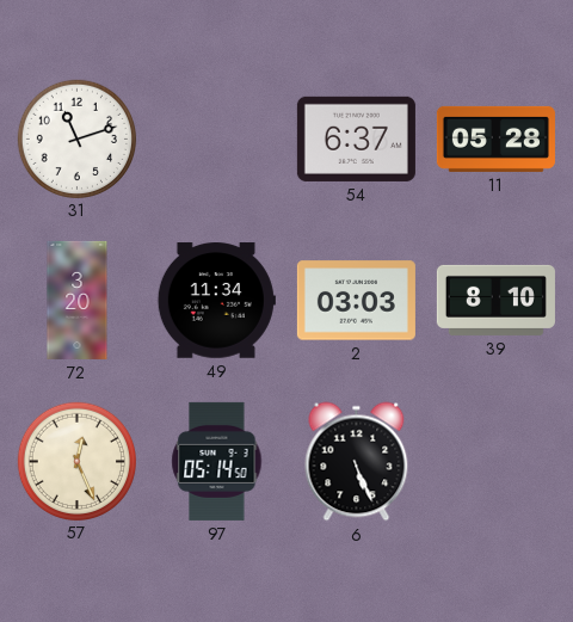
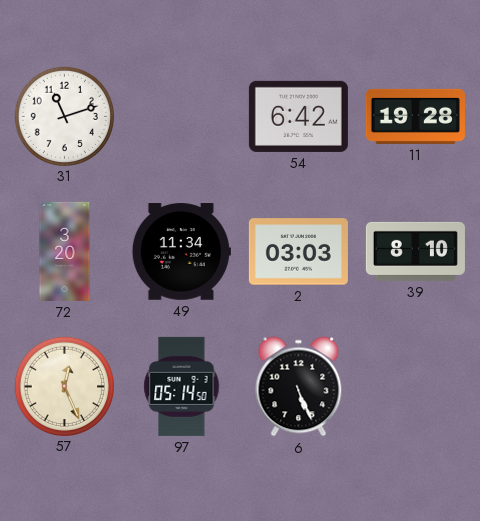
54: 6:37 -> 6:42
11: 05:28 -> 19:28
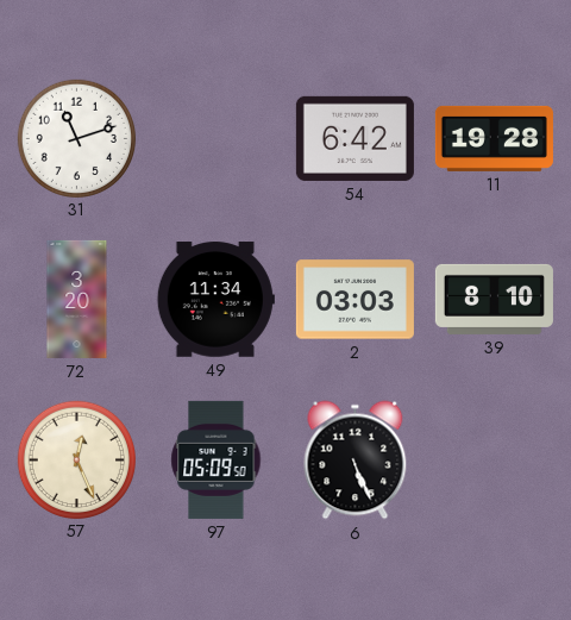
97: 05:14 -> 05:09
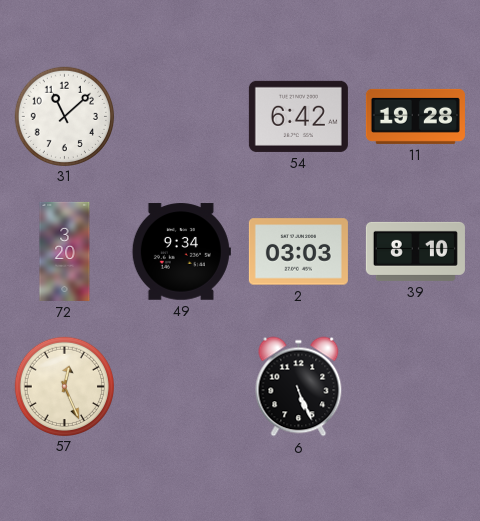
31: 11:12 -> 11:08
49: 11:34 -> 9:34
97: 05:09 -> none
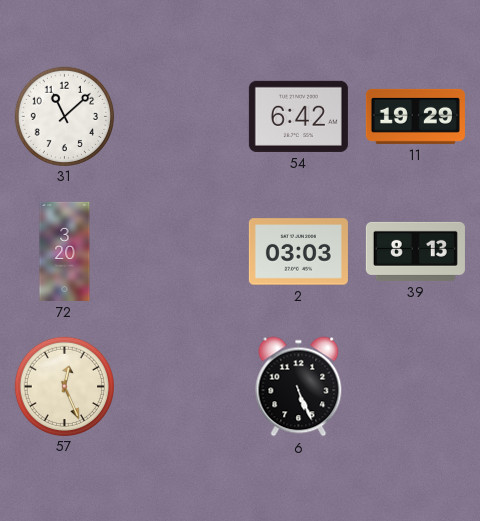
11: 19:28 -> 19:29
49: 9:34 -> none
39: 8:10 -> 8:13
